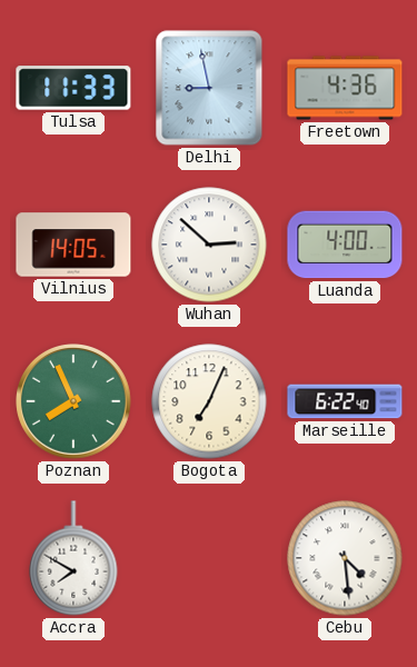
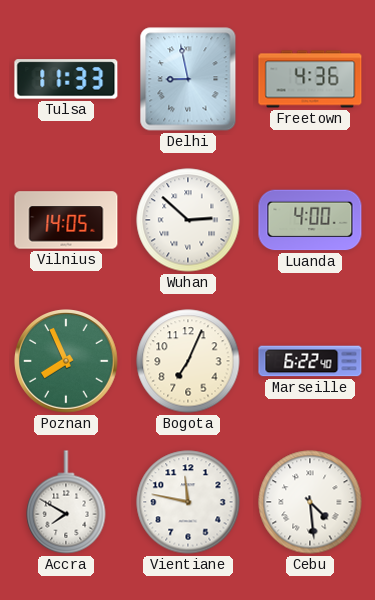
Vientiane: none -> 11:47
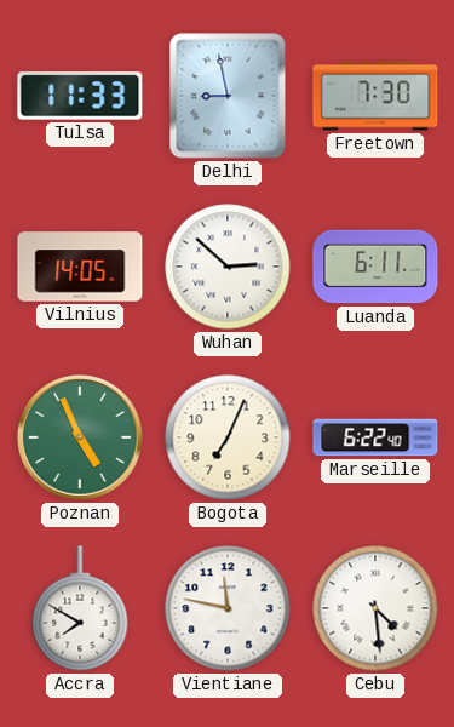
Freetown: 4:36 -> 7:30
Luanda: 4:00 -> 6:11
Poznan: 7:56 -> 4:56
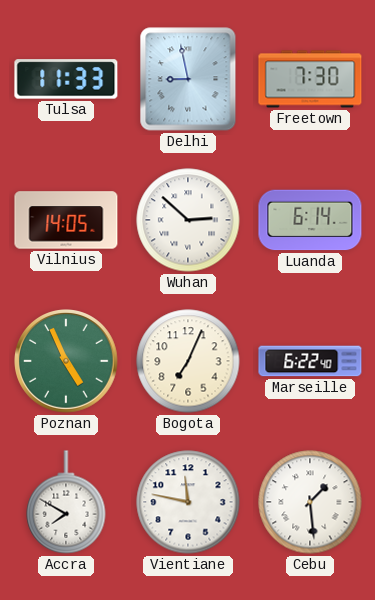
Luanda: 6:11 -> 6:14
Cebu: 4:29 -> 1:29
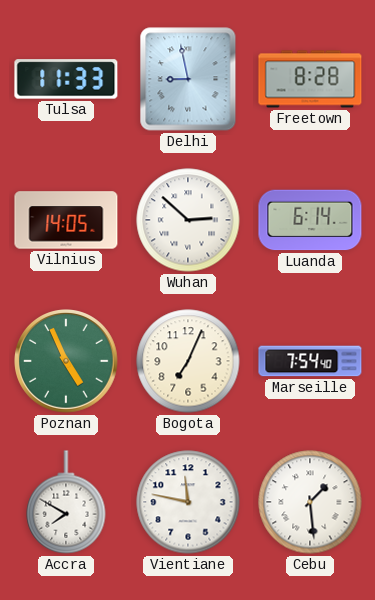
Freetown: 7:30 -> 8:28
Marseille: 6:22 -> 7:54
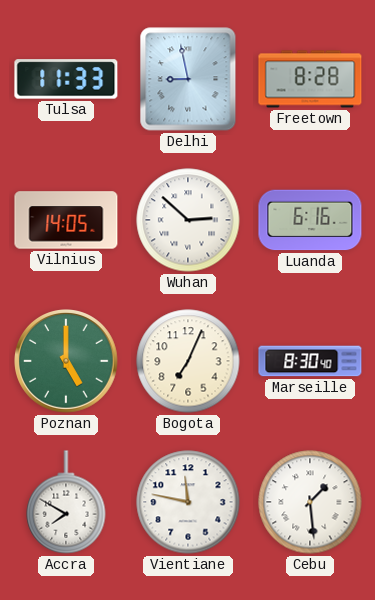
Luanda: 6:14 -> 6:16
Poznan: 4:56 -> 5:00
Marseille: 7:54 -> 8:30
